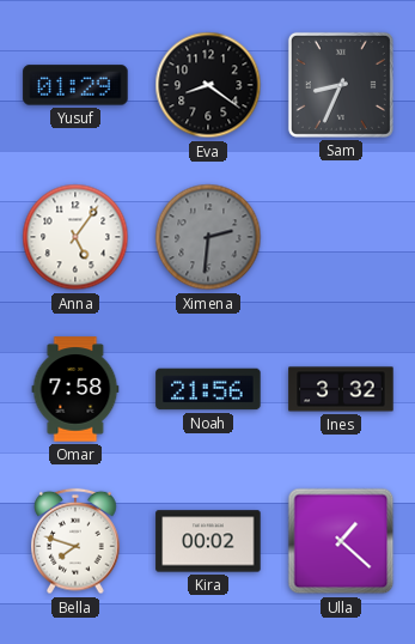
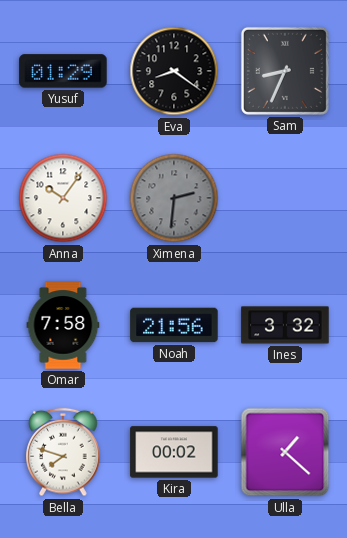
Anna: 5:06 -> 10:06
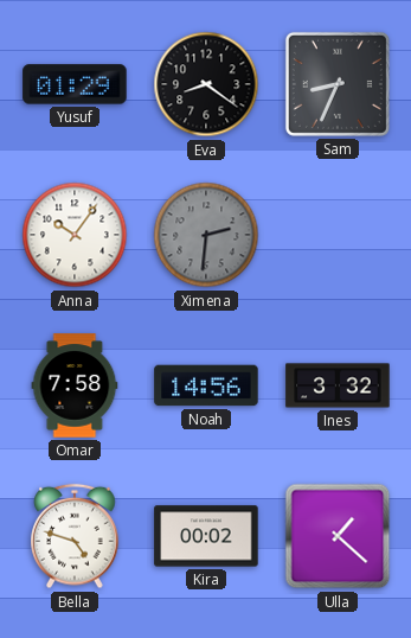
Noah: 21:56 -> 14:56
Bella: 7:48 -> 4:48
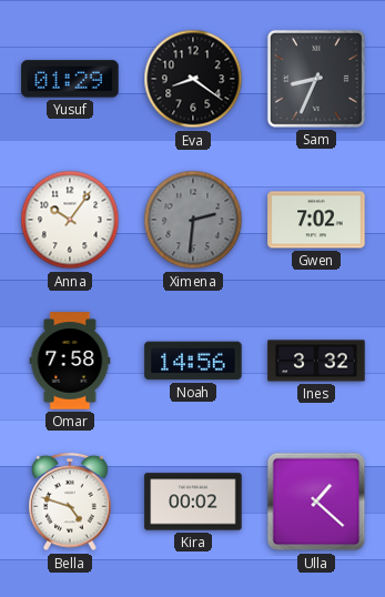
Gwen: none -> 7:02
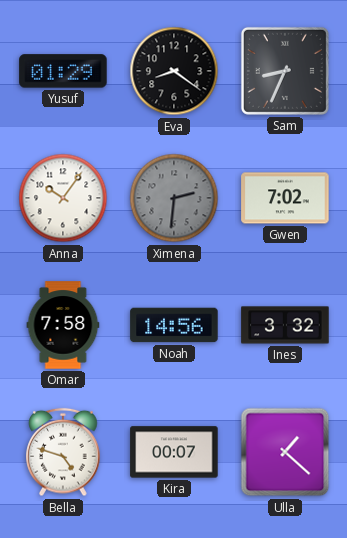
Kira: 00:02 -> 00:07
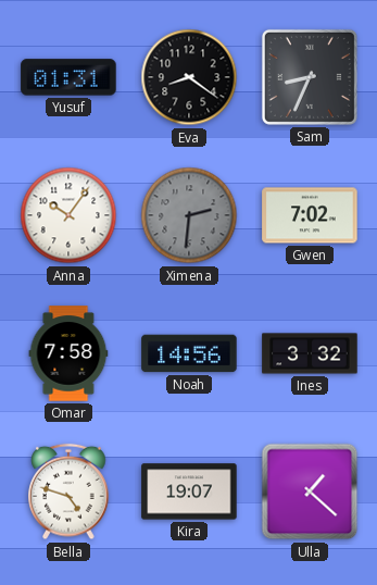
Yusuf: 01:29 -> 01:31
Kira: 00:07 -> 19:07
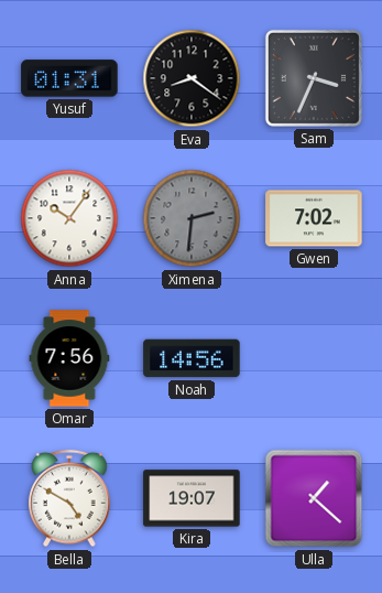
Sam: 8:34 -> 3:34
Omar: 7:58 -> 7:56
Ines: 3:32 -> none
Bella: 4:48 -> 4:50
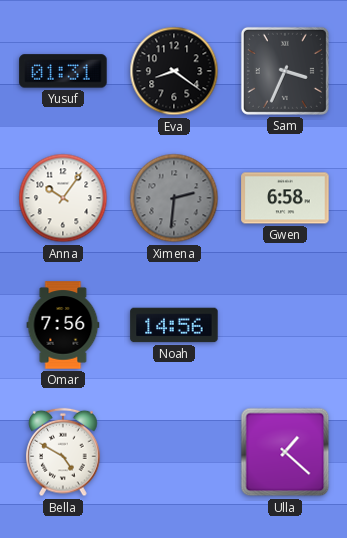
Gwen: 7:02 -> 6:58
Kira: 19:07 -> none
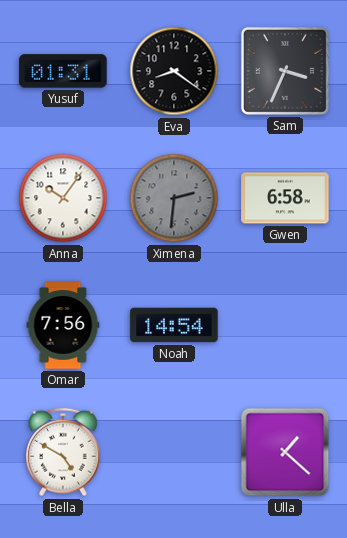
Noah: 14:56 -> 14:54
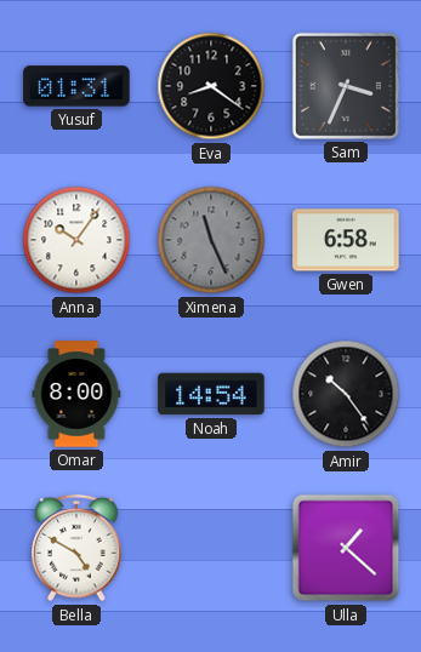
Ximena: 2:31 -> 11:26
Omar: 7:56 -> 8:00
Amir: none -> 10:24
